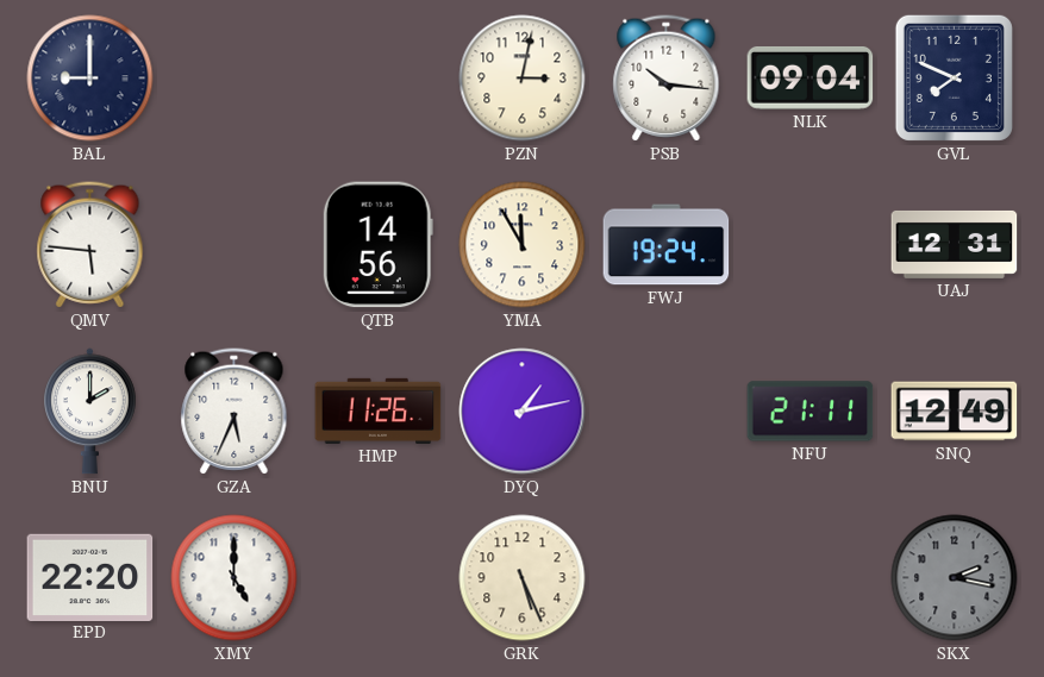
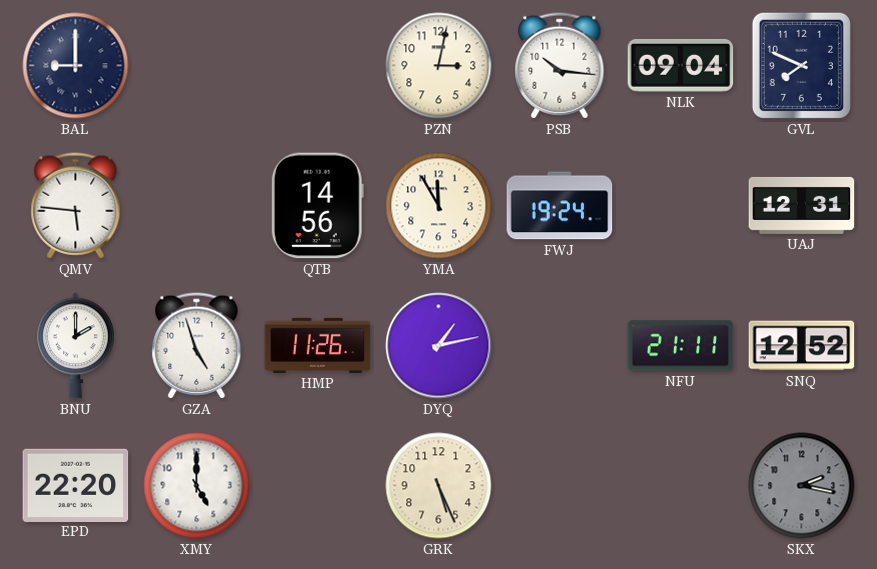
GZA: 5:34 -> 4:57
SNQ: 12:49 -> 12:52
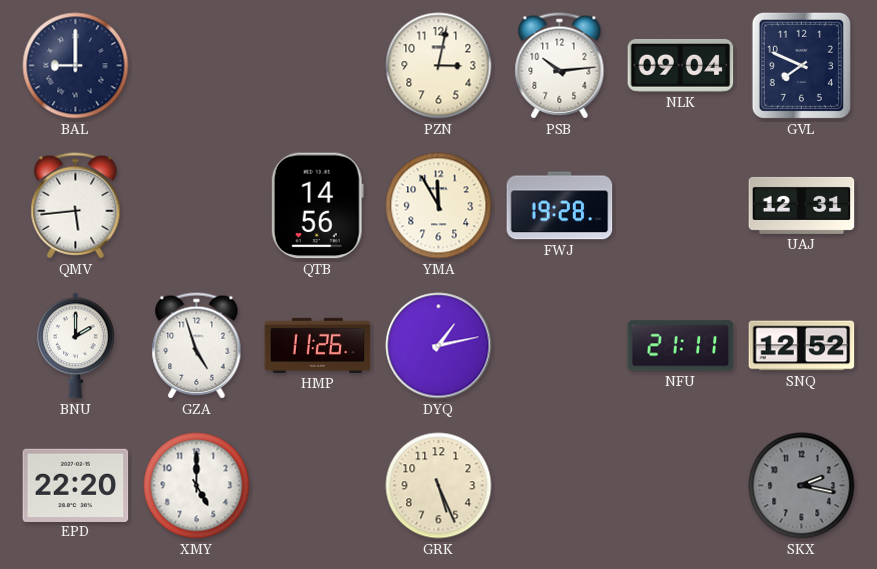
PSB: 10:16 -> 10:14
QMV: 5:46 -> 5:44
FWJ: 19:24 -> 19:28
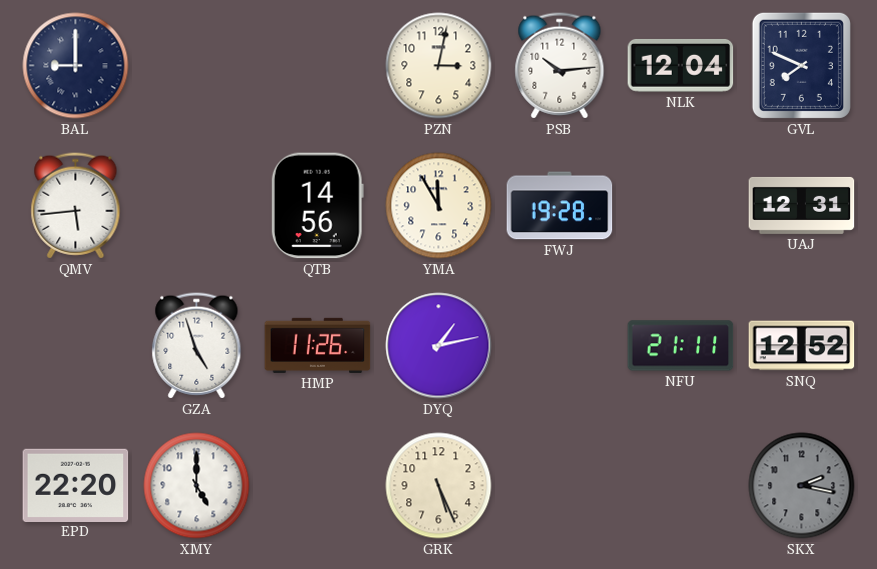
NLK: 09:04 -> 12:04
BNU: 2:00 -> none
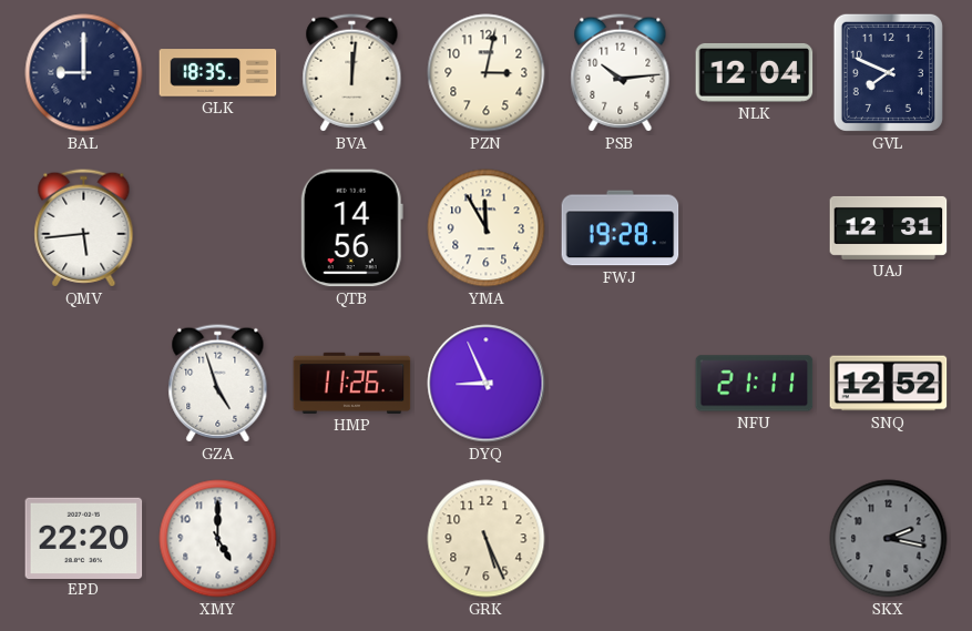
GLK: none -> 18:35
BVA: none -> 12:01
DYQ: 1:13 -> 8:56
